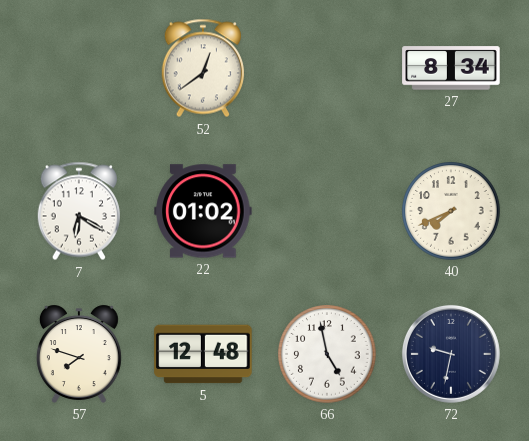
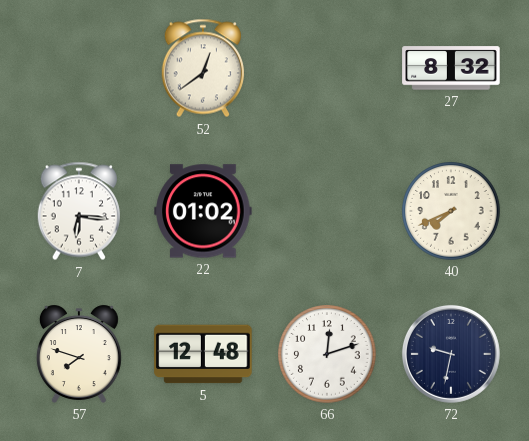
27: 8:34 -> 8:32
7: 6:20 -> 6:16
66: 4:58 -> 12:12
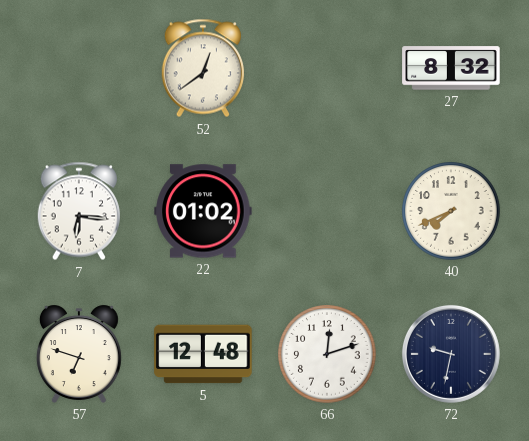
57: 7:48 -> 6:48
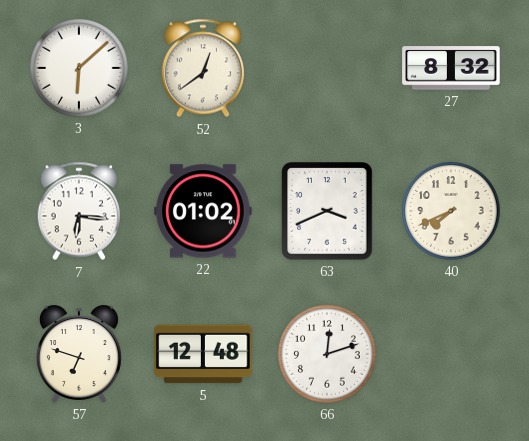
3: none -> 6:08
63: none -> 3:41
72: 9:32 -> none
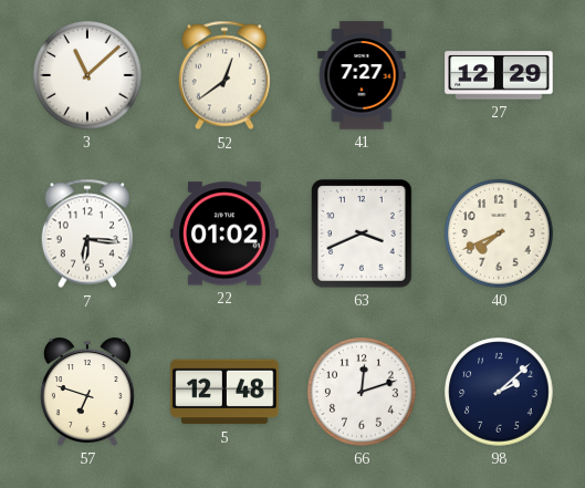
3: 6:08 -> 11:08
41: none -> 7:27
27: 8:32 -> 12:29
98: none -> 2:08
